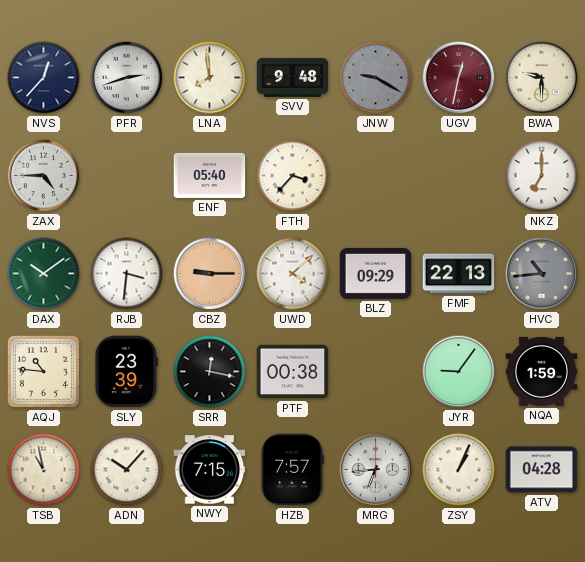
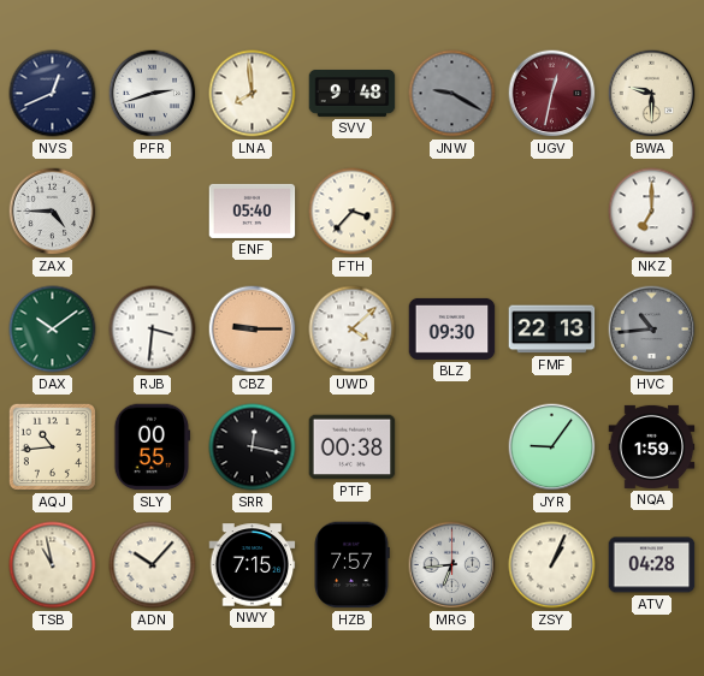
NVS: 12:37 -> 12:41
BLZ: 09:29 -> 09:30
AQJ: 10:46 -> 10:44
SLY: 23:39 -> 00:55
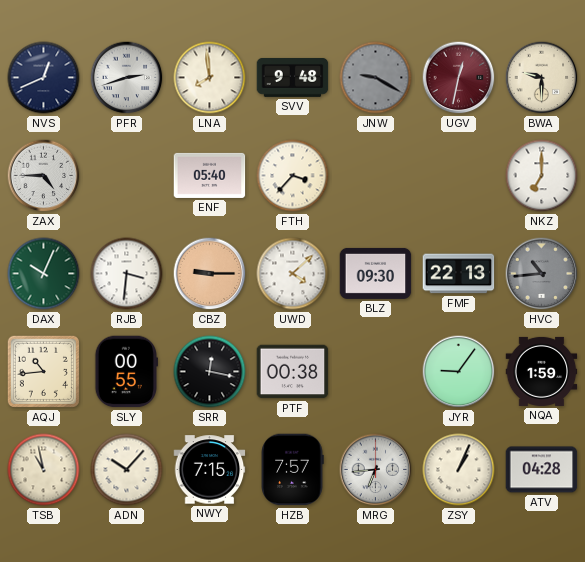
DAX: 10:09 -> 10:04
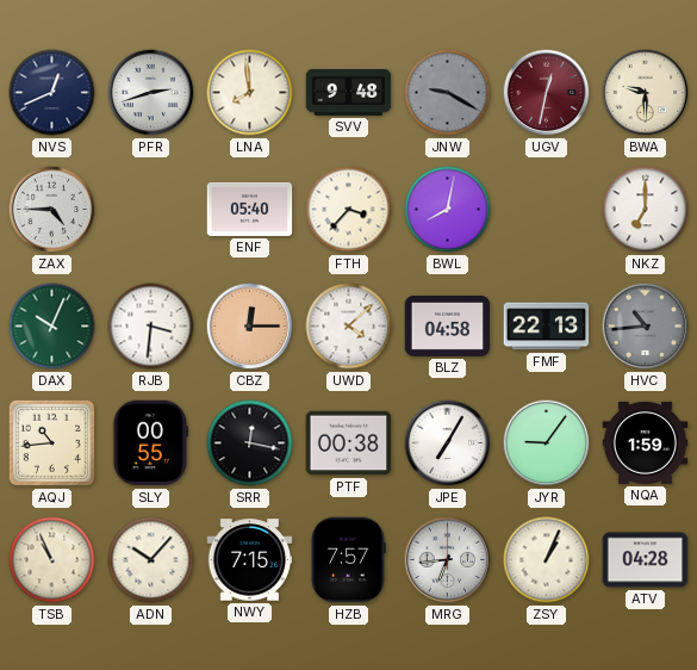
BWL: none -> 8:02
CBZ: 9:15 -> 12:15
BLZ: 09:30 -> 04:58
JPE: none -> 7:05
TSB: 10:58 -> 10:56
